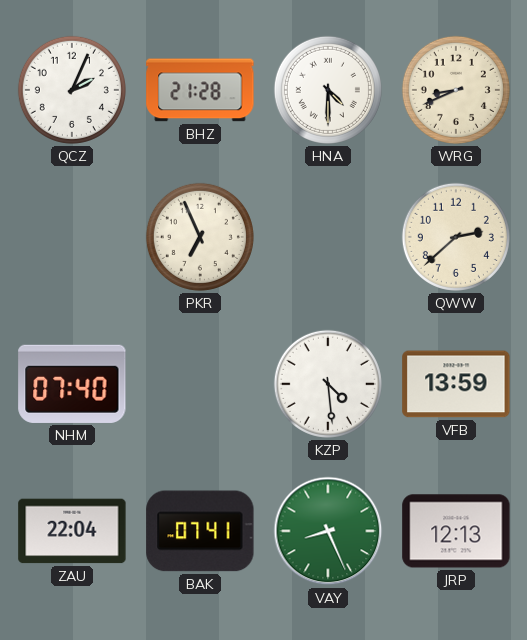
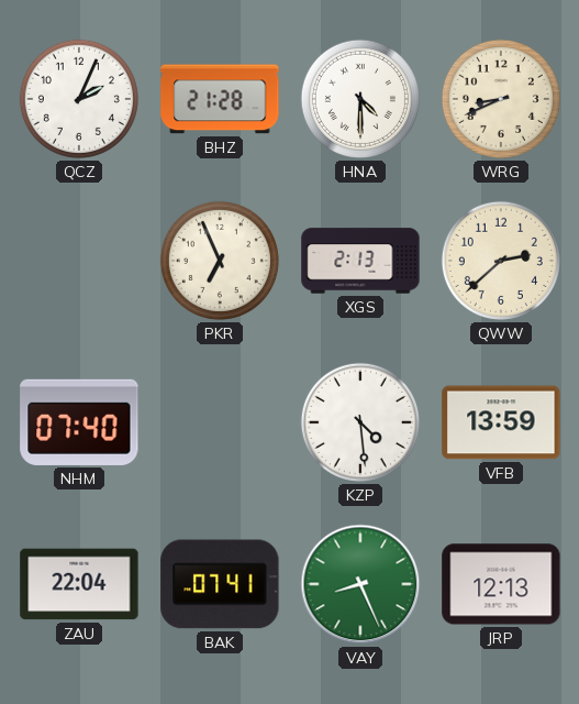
XGS: none -> 2:13
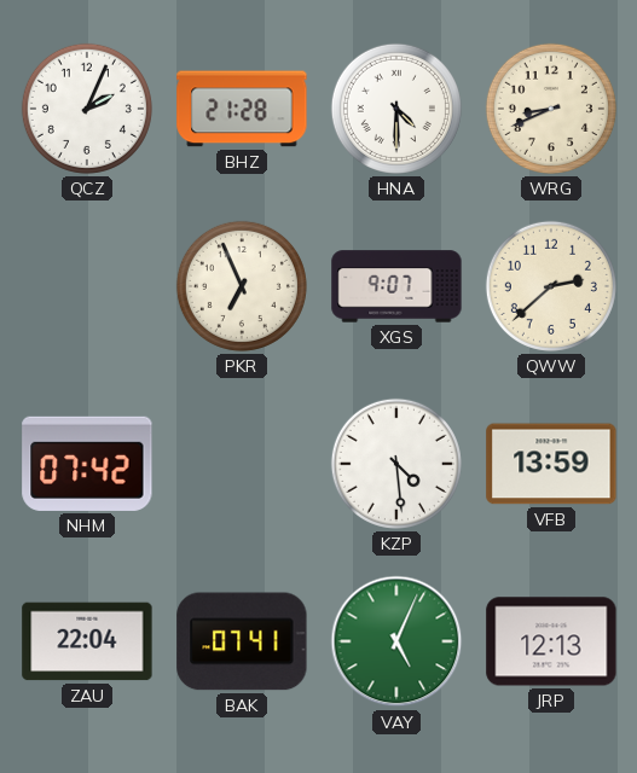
XGS: 2:13 -> 9:07
NHM: 07:40 -> 07:42
VAY: 8:26 -> 5:04
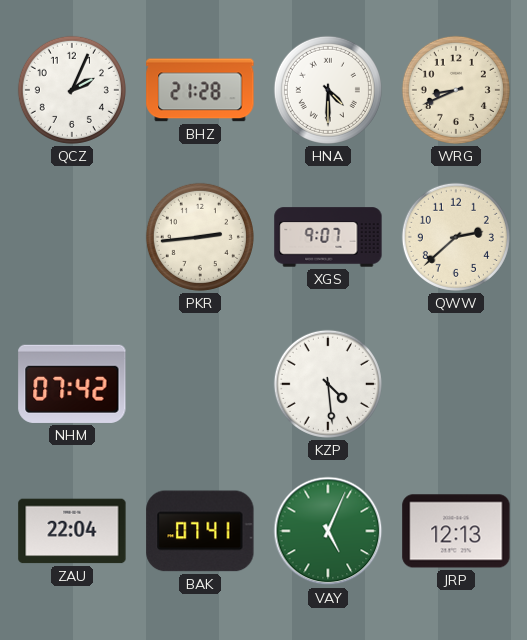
PKR: 6:56 -> 2:44
VFB: 13:59 -> none
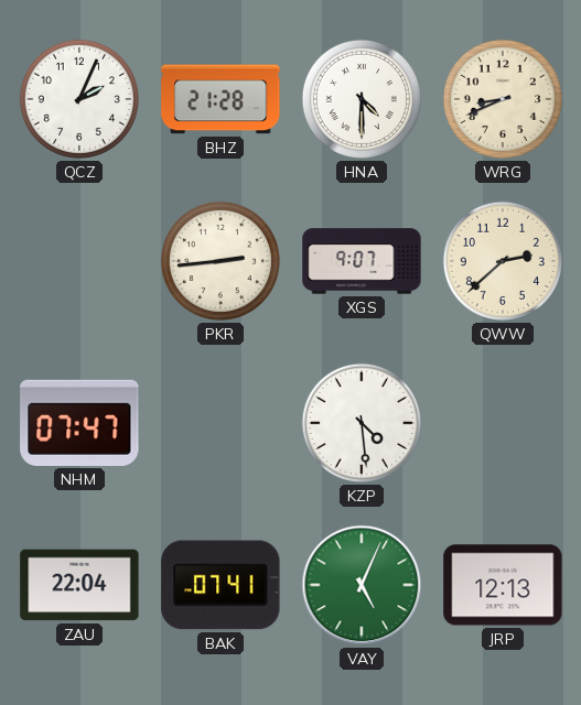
NHM: 07:42 -> 07:47
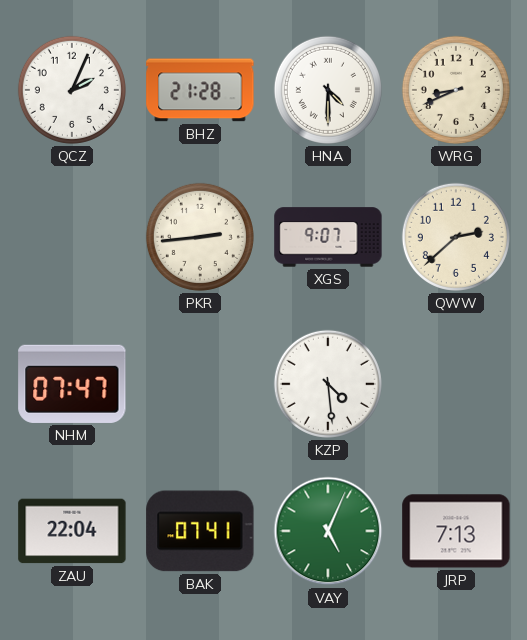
JRP: 12:13 -> 7:13
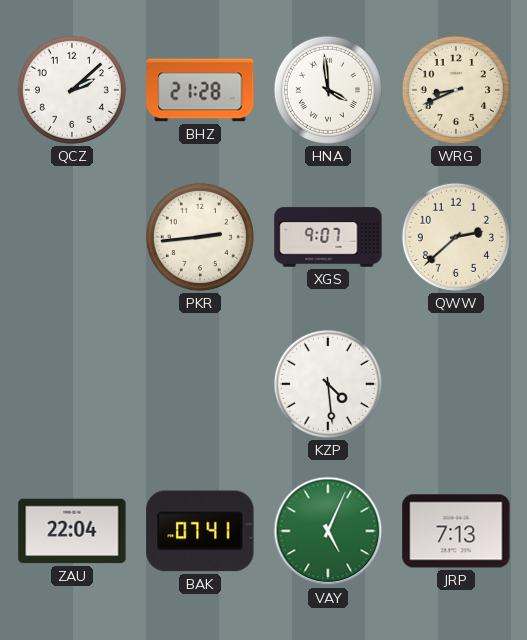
QCZ: 2:04 -> 2:08
HNA: 4:30 -> 3:59
NHM: 07:47 -> none
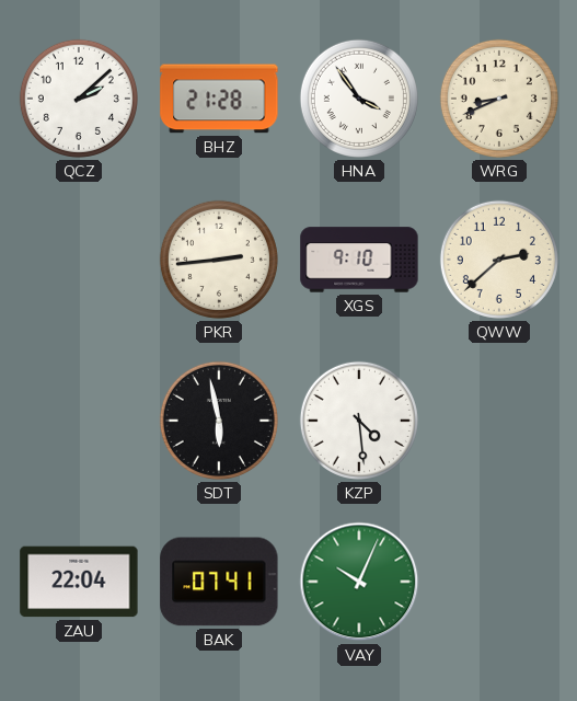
HNA: 3:59 -> 3:54
XGS: 9:07 -> 9:10
SDT: none -> 5:58
VAY: 5:04 -> 10:04
JRP: 7:13 -> none
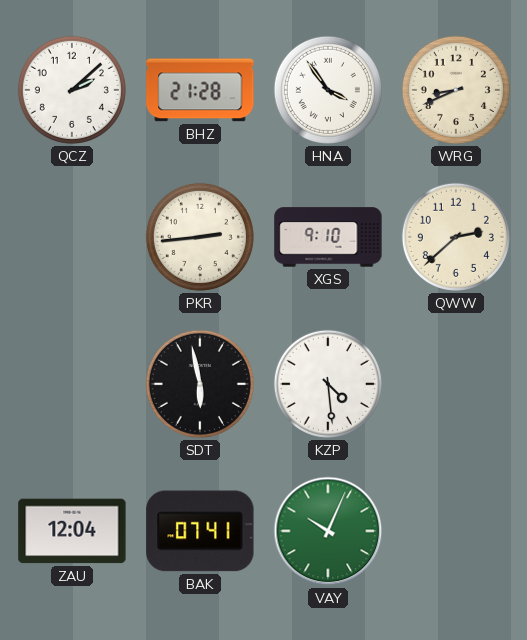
ZAU: 22:04 -> 12:04
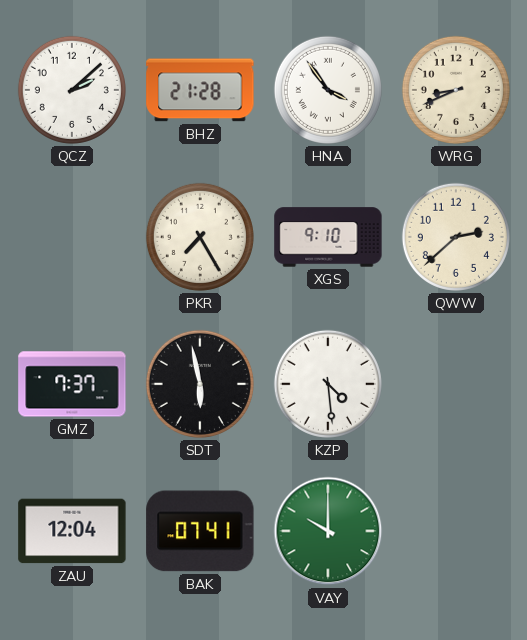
PKR: 2:44 -> 7:25
GMZ: none -> 7:37
VAY: 10:04 -> 10:00
